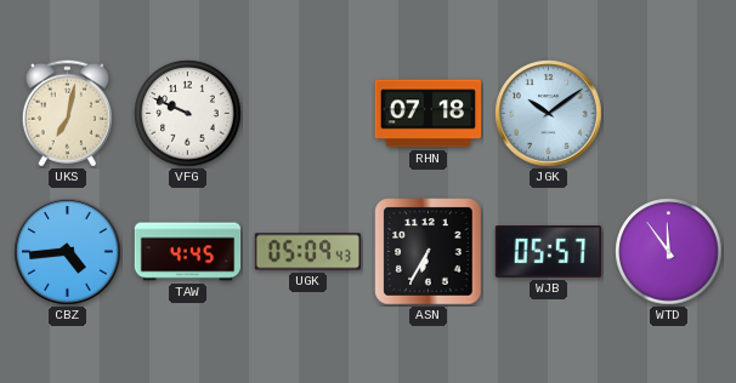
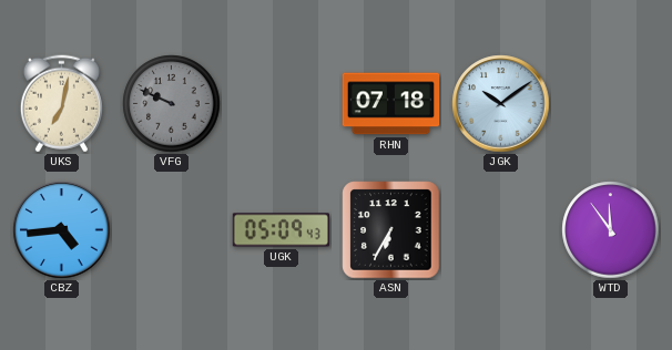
VFG dial: white -> grey
TAW: 4:45 -> none
WJB: 05:57 -> none
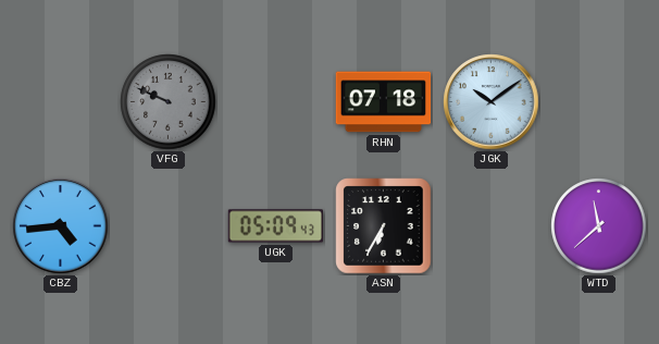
UKS: 7:02 -> none
WTD: 11:54 -> 11:38
